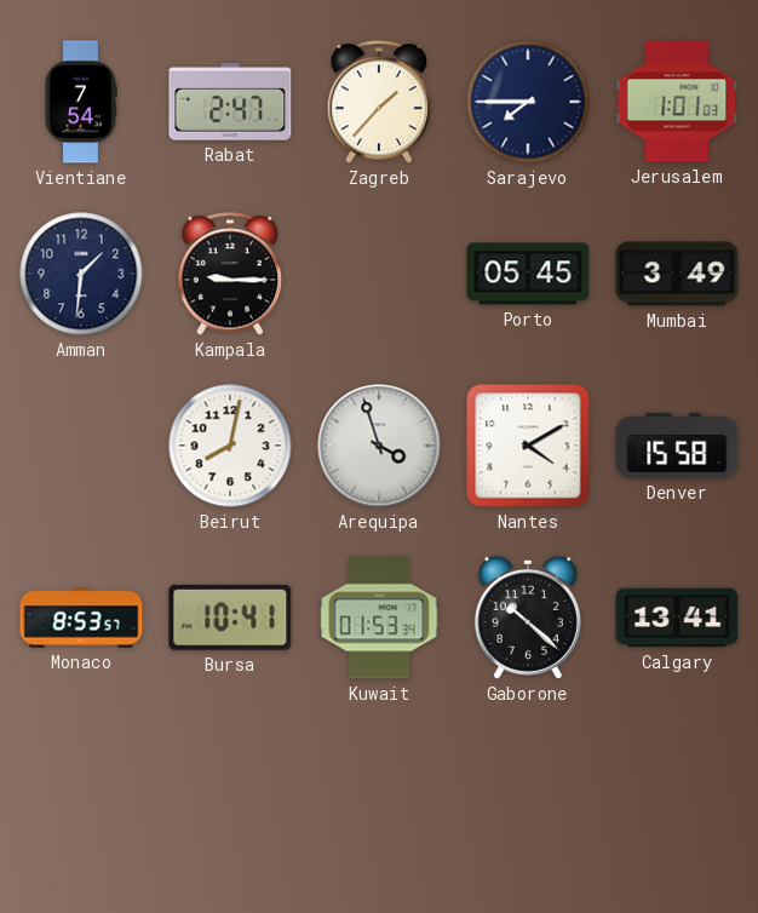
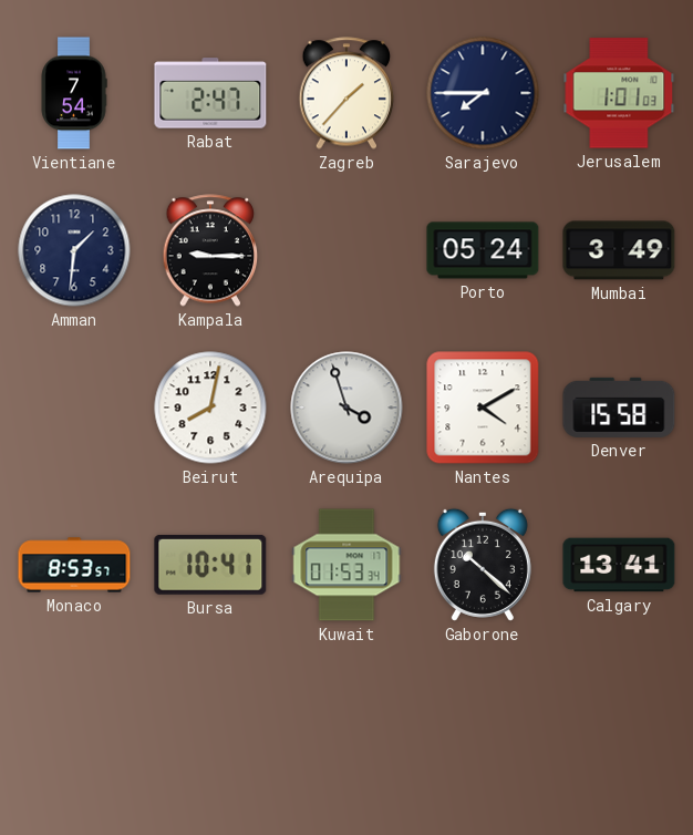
Porto: 05:45 -> 05:24
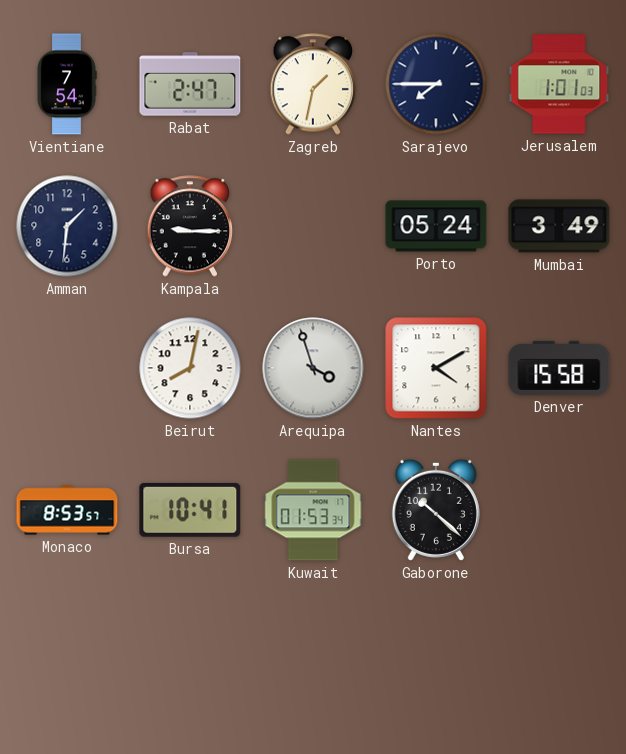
Zagreb: 1:37 -> 1:32
Calgary: 13:41 -> none
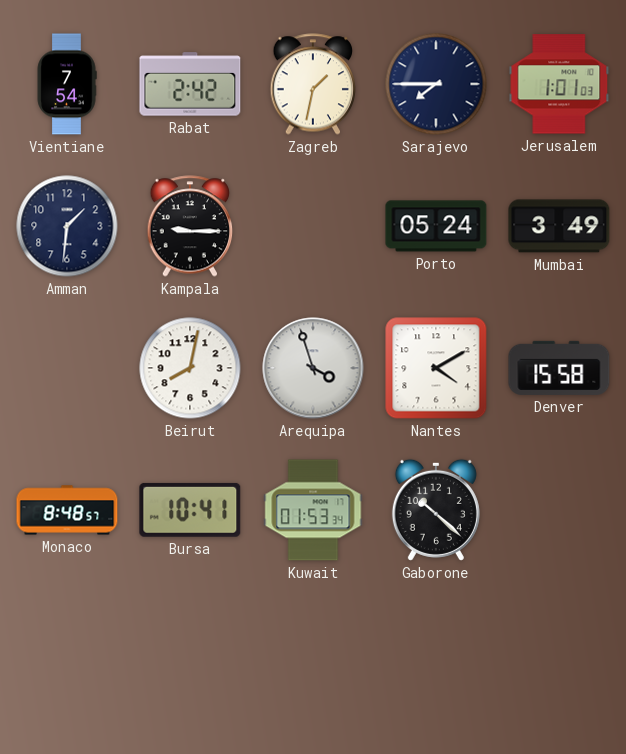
Rabat: 2:47 -> 2:42
Monaco: 8:53 -> 8:48
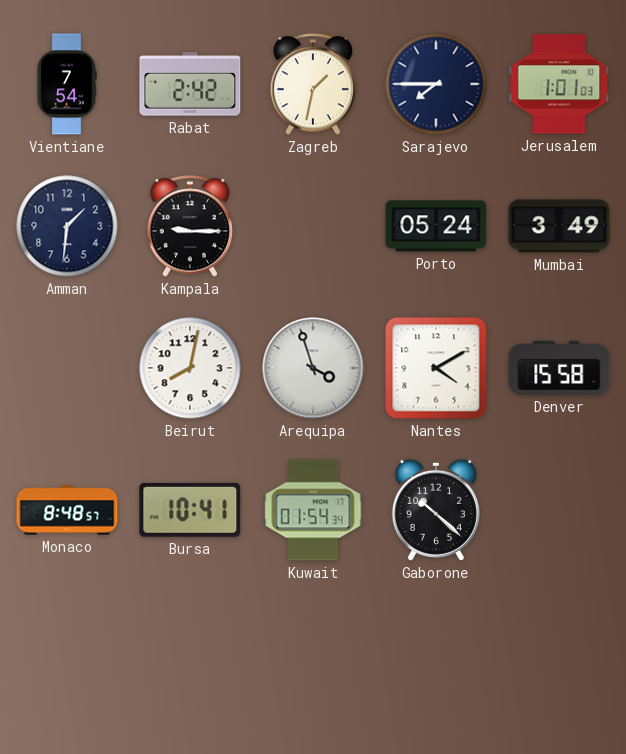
Kuwait: 01:53 -> 01:54
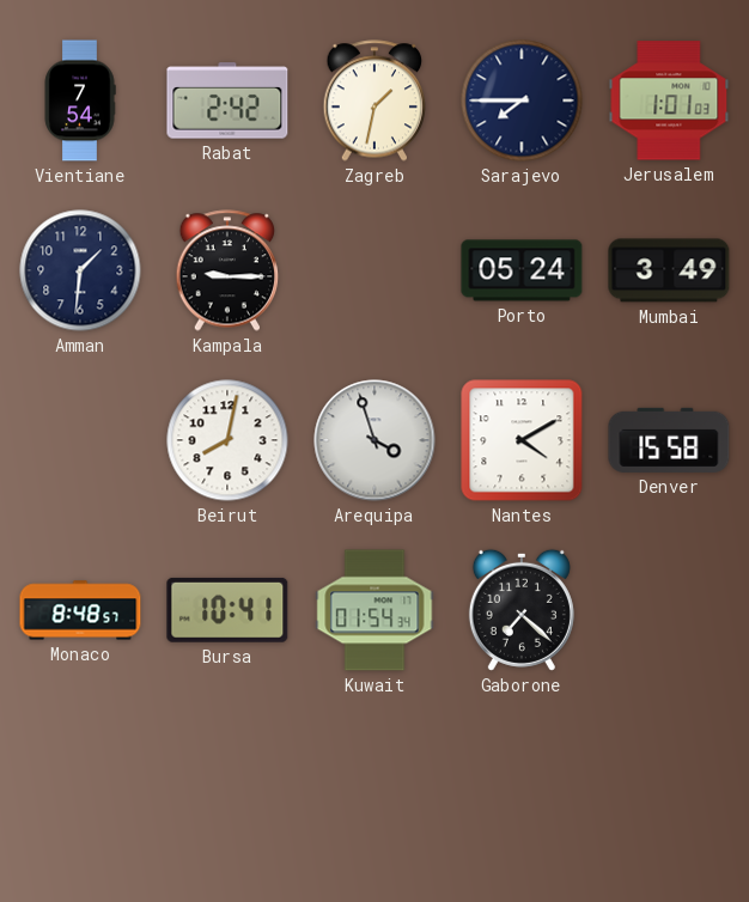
Gaborone: 10:22 -> 7:22
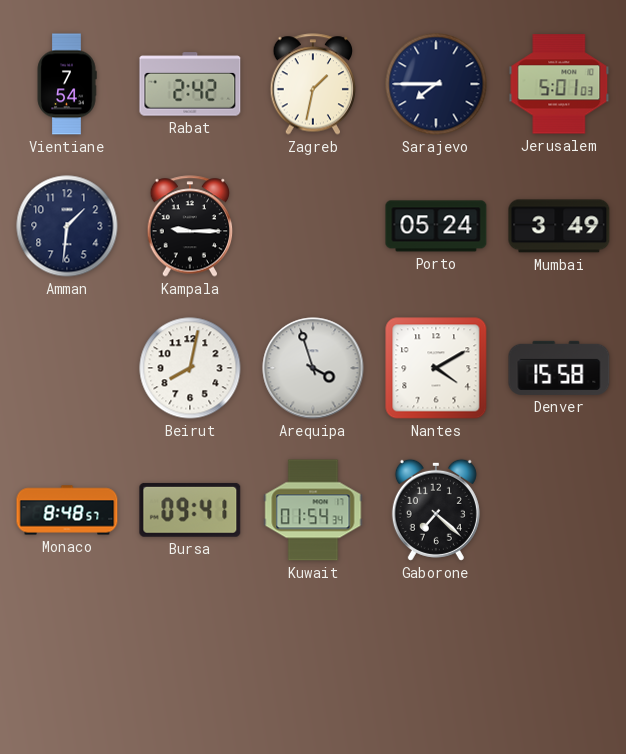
Jerusalem: 1:01 -> 5:01
Bursa: 10:41 -> 09:41
